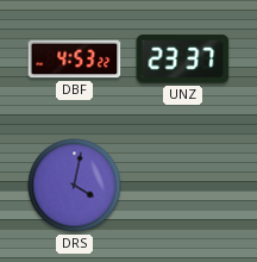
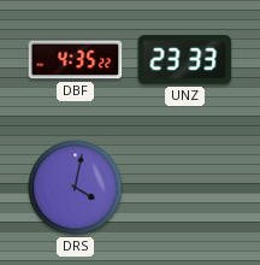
DBF: 4:53 -> 4:35
UNZ: 23:37 -> 23:33
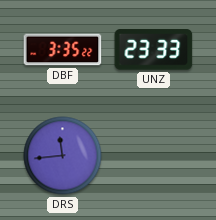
DBF: 4:35 -> 3:35
DRS: 4:02 -> 11:44
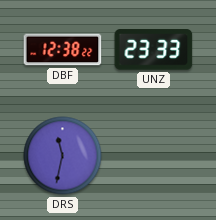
DBF: 3:35 -> 12:38
DRS: 11:44 -> 11:32
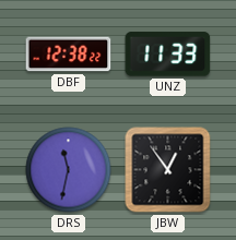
UNZ: 23:33 -> 11:33
JBW: none -> 12:54
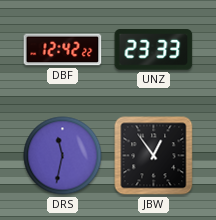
DBF: 12:38 -> 12:42
UNZ: 11:33 -> 23:33
